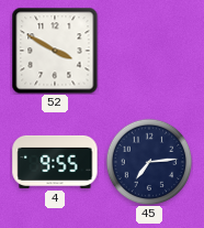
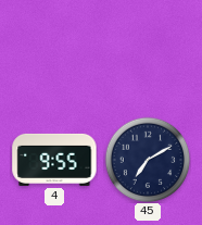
52: 3:50 -> none
45: 7:14 -> 7:10
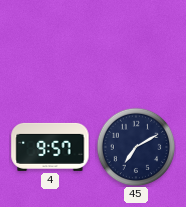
4: 9:55 -> 9:57
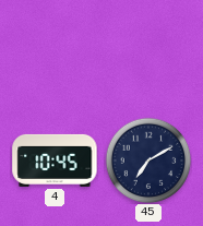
4: 9:57 -> 10:45
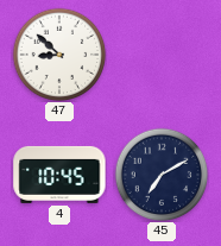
47: none -> 8:52
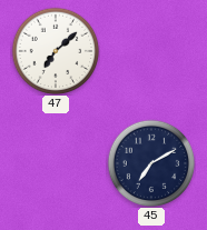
47: 8:52 -> 7:08
4: 10:45 -> none
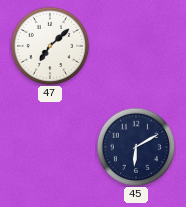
45: 7:10 -> 6:10
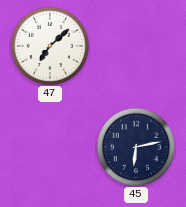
45: 6:10 -> 6:13
